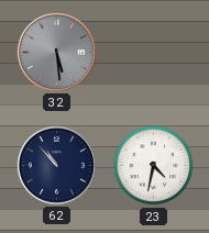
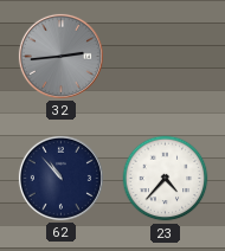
32: 5:29 -> 2:44
23: 4:32 -> 4:37
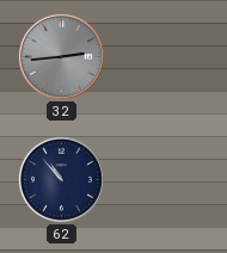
23: 4:37 -> none
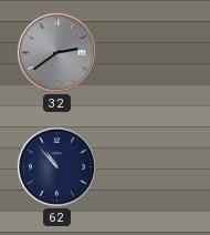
32: 2:44 -> 2:39
